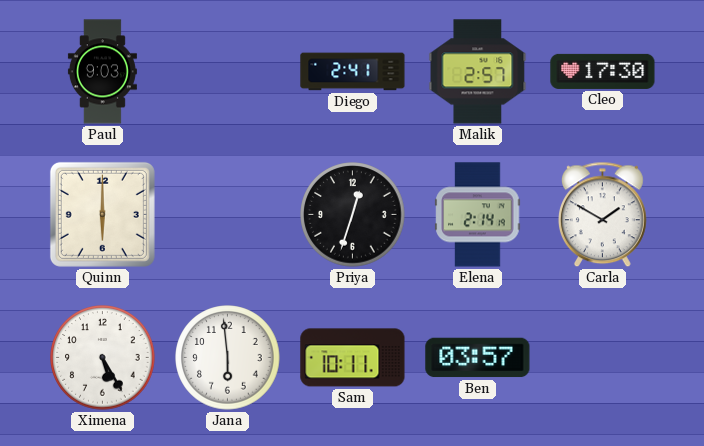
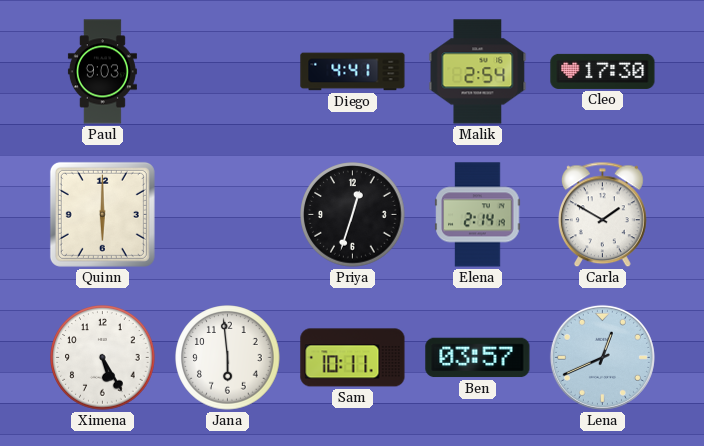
Diego: 2:41 -> 4:41
Malik: 2:57 -> 2:54
Lena: none -> 12:41
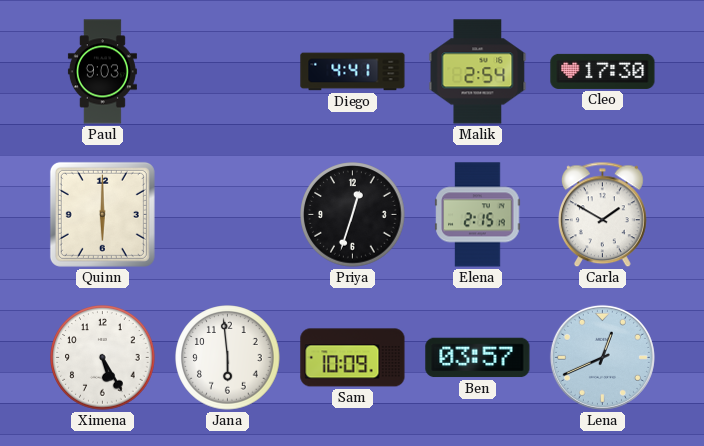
Elena: 2:14 -> 2:15
Sam: 10:11 -> 10:09
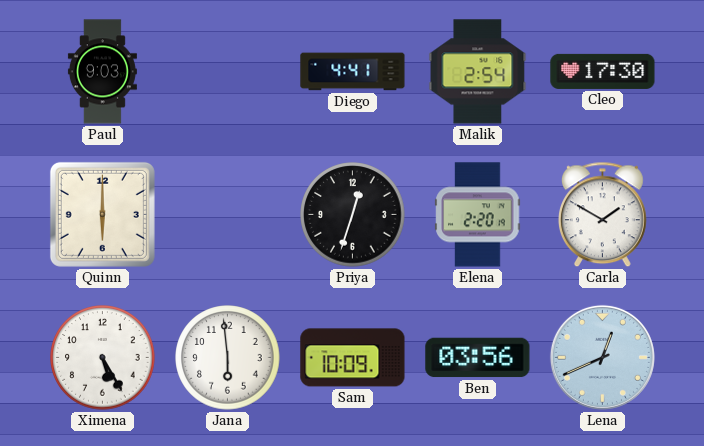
Elena: 2:15 -> 2:20
Ben: 03:57 -> 03:56
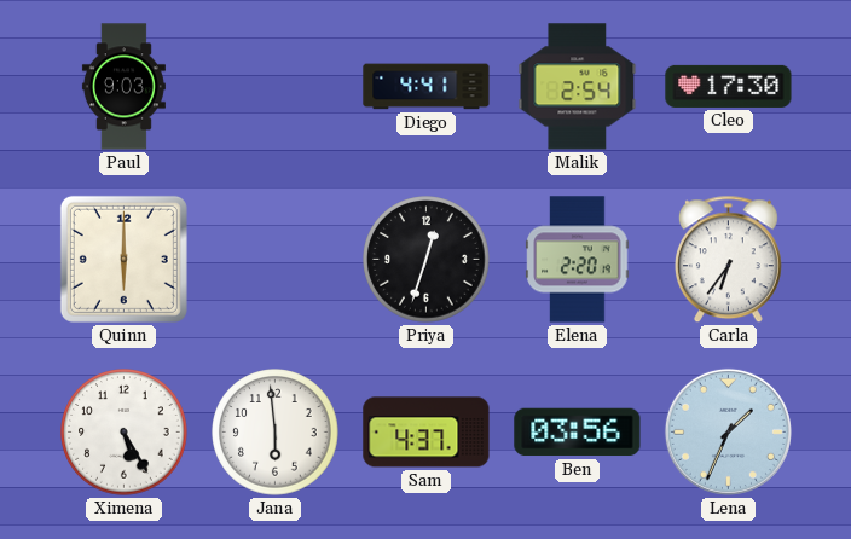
Carla: 1:50 -> 6:36
Sam: 10:09 -> 4:37
Lena: 12:41 -> 1:34
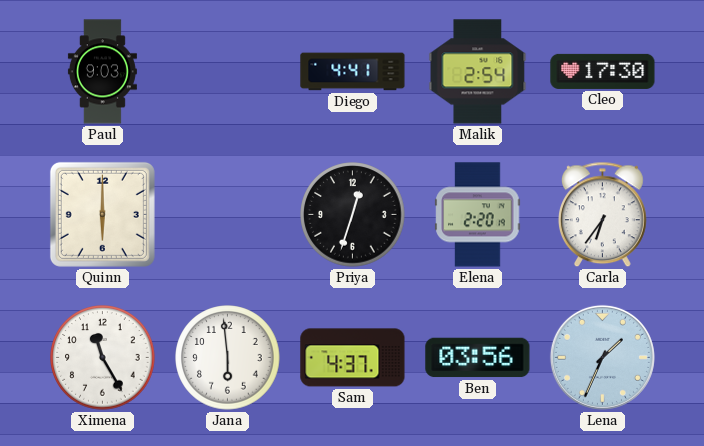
Ximena: 5:25 -> 11:25
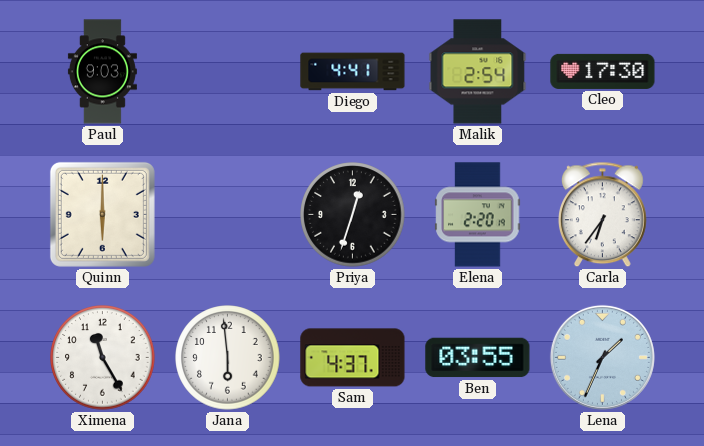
Ben: 03:56 -> 03:55
